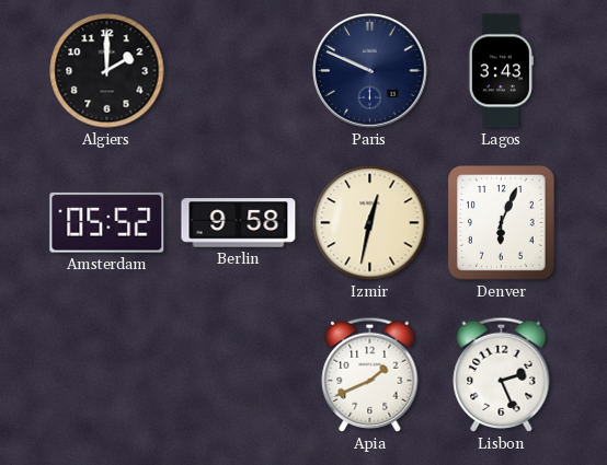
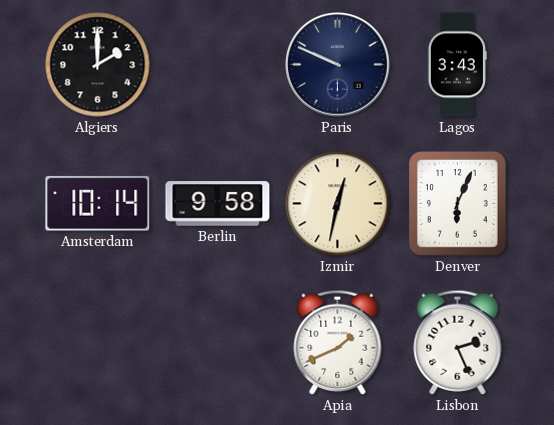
Amsterdam: 05:52 -> 10:14
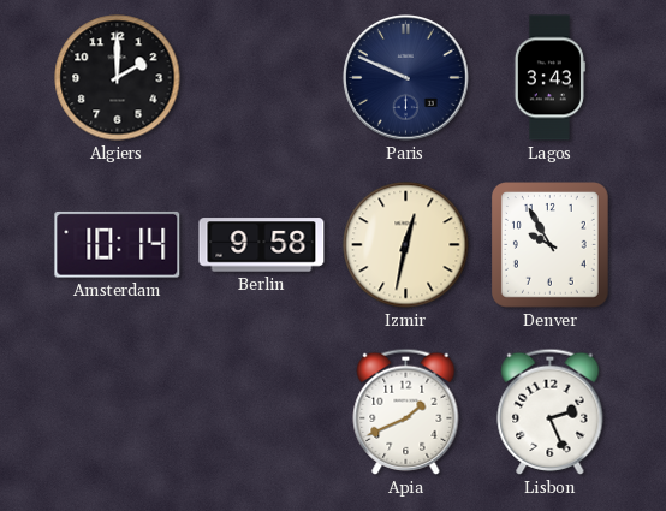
Denver: 6:04 -> 9:55
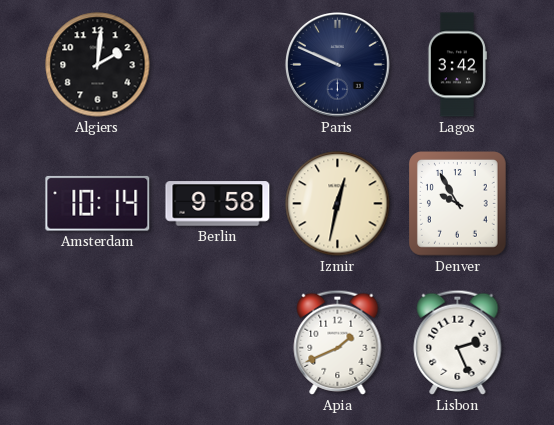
Algiers: 2:00 -> 2:01
Lagos: 3:43 -> 3:42
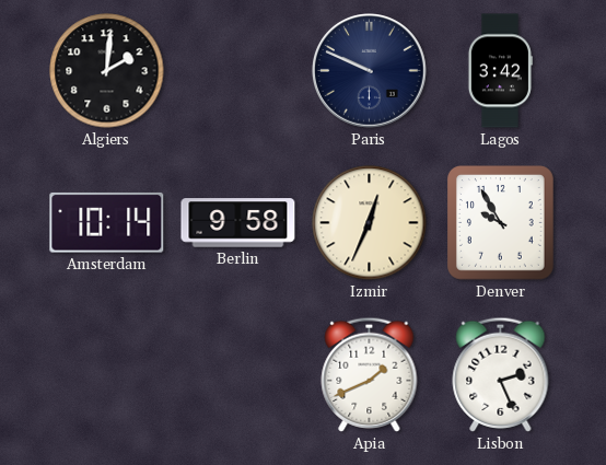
Izmir: 12:32 -> 12:34
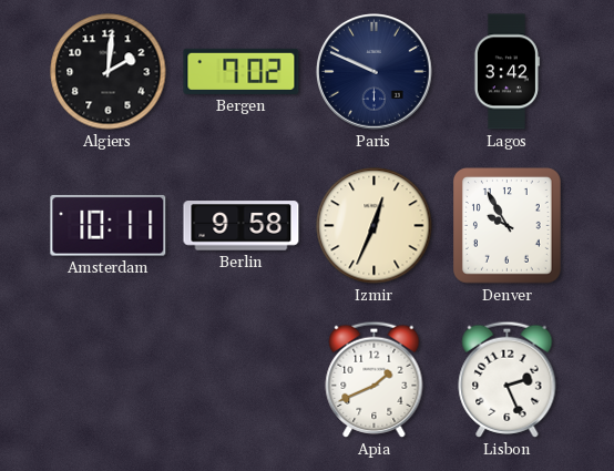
Bergen: none -> 7:02
Amsterdam: 10:14 -> 10:11
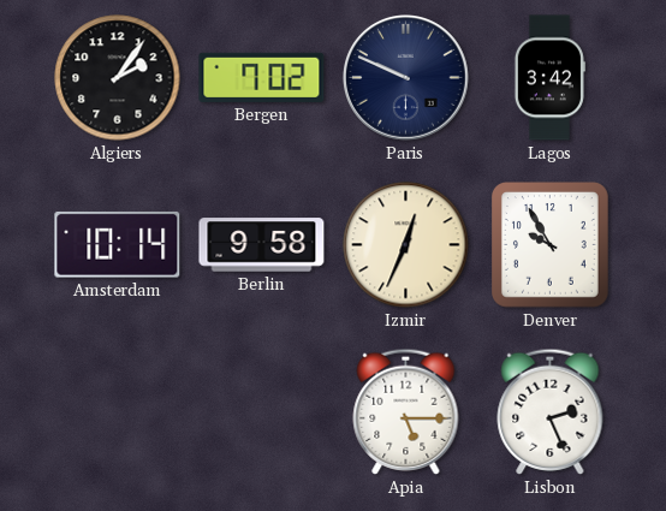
Algiers: 2:01 -> 2:06
Amsterdam: 10:11 -> 10:14
Apia: 1:41 -> 5:15
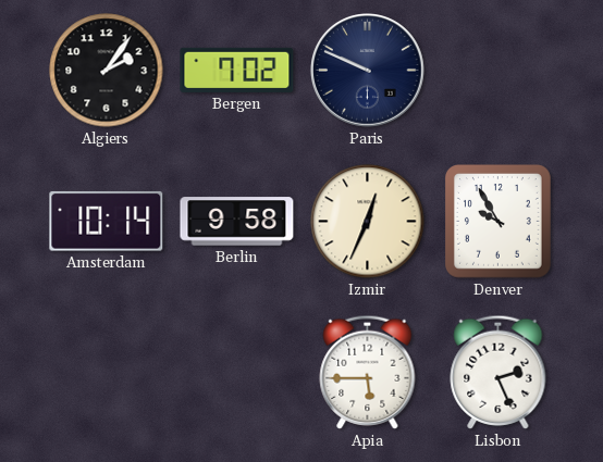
Lagos: 3:42 -> none
Apia: 5:15 -> 5:45
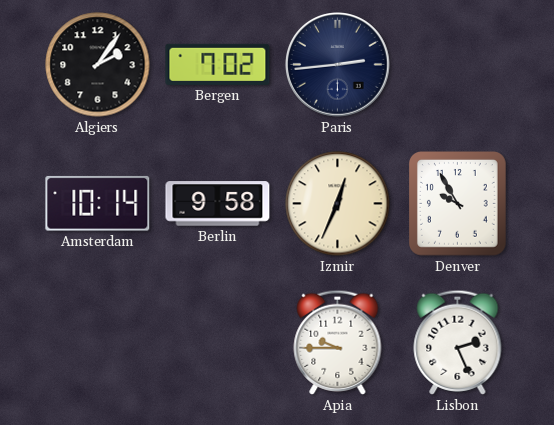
Paris: 9:49 -> 2:44
Apia: 5:45 -> 9:45
